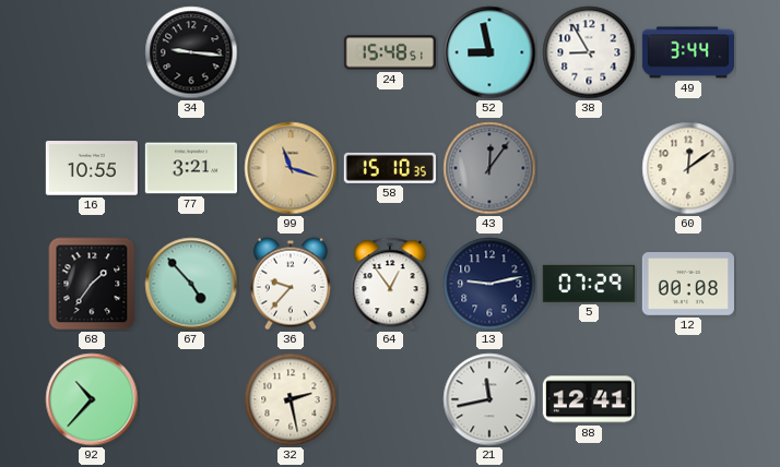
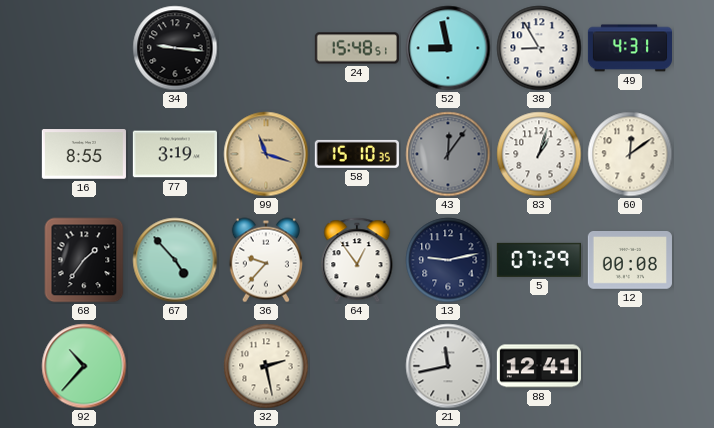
49: 3:44 -> 4:31
16: 10:55 -> 8:55
77: 3:21 -> 3:19
83: none -> 1:03
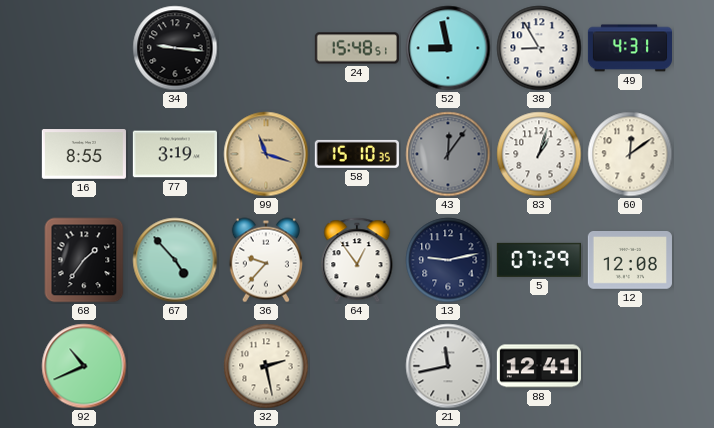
12: 00:08 -> 12:08
92: 10:37 -> 10:41
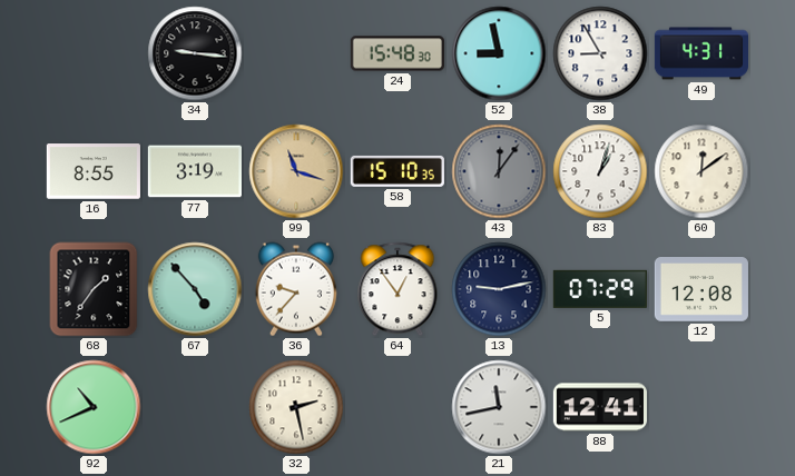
24: 15:48:51 -> 15:48:30
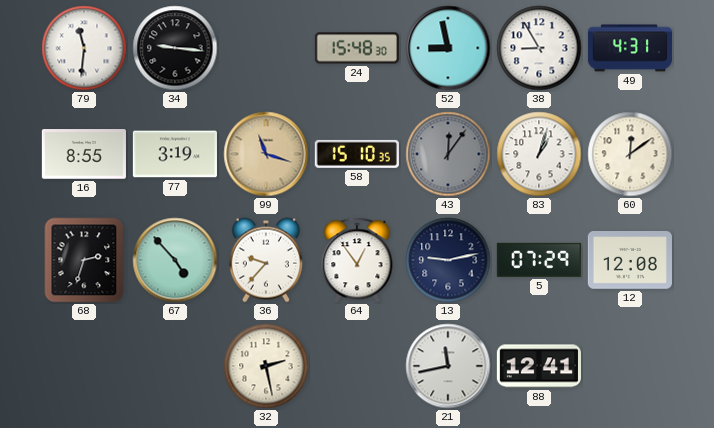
79: none -> 11:31
68: 1:36 -> 2:33
92: 10:41 -> none
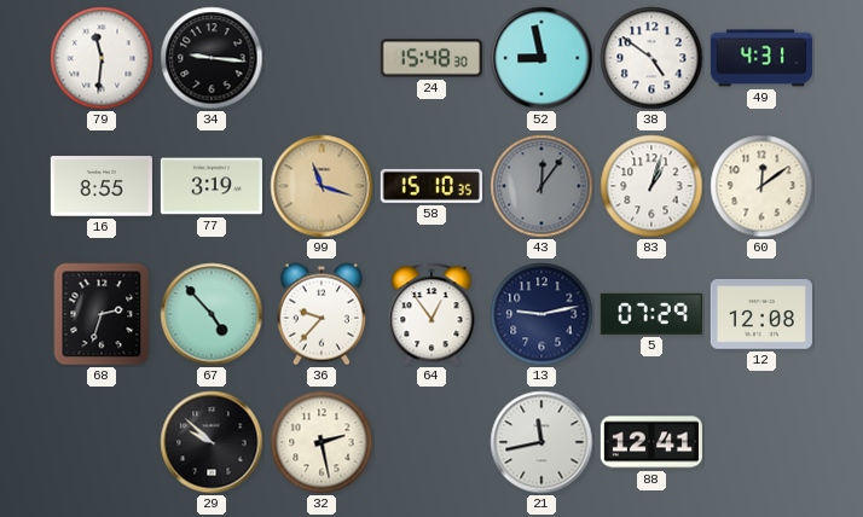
38: 8:55 -> 4:51
29: none -> 9:52
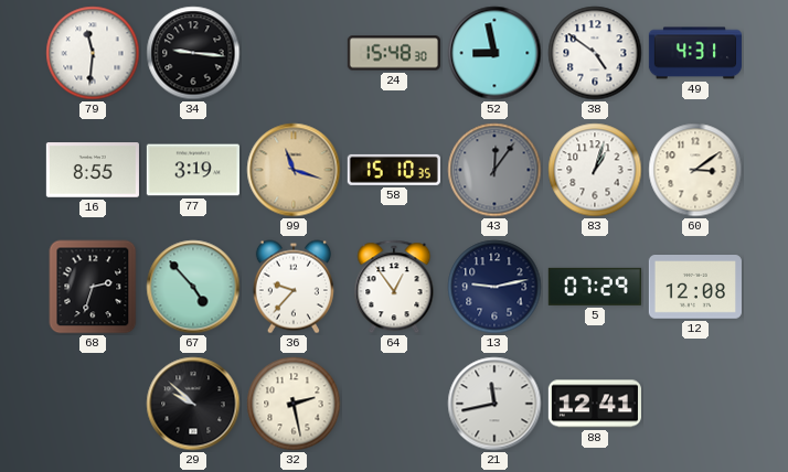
60: 12:09 -> 3:09
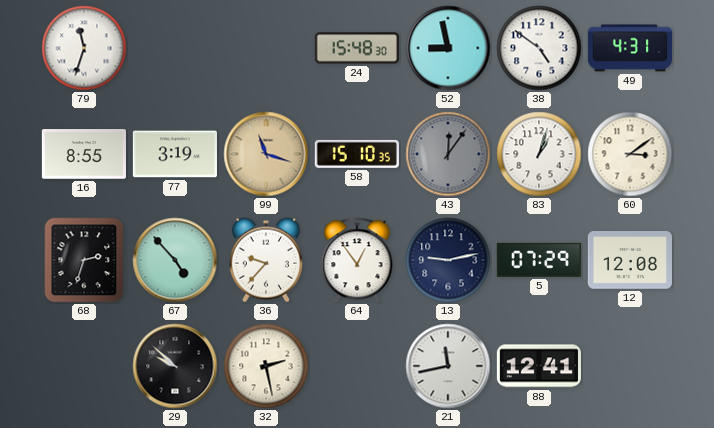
79: 11:31 -> 11:33
34: 9:16 -> none
